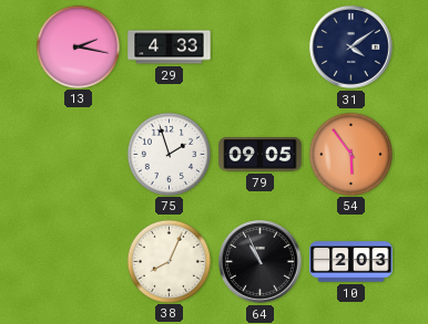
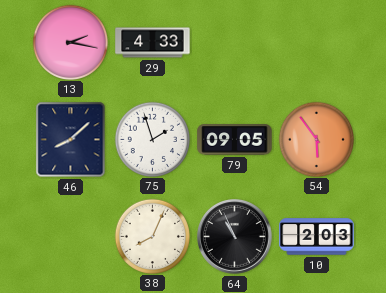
31: 4:09 -> none
46: none -> 8:08
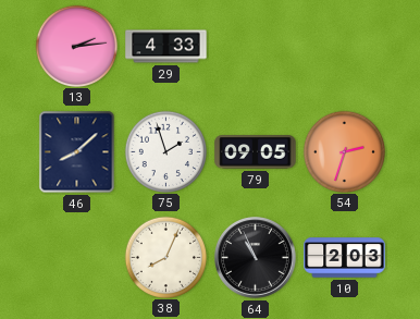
13: 2:17 -> 2:14
54: 5:54 -> 2:33
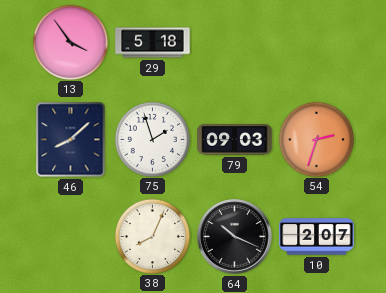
13: 2:14 -> 3:54
29: 4:33 -> 5:18
79: 09:05 -> 09:03
64: 10:56 -> 10:19
10: 2:03 -> 2:07
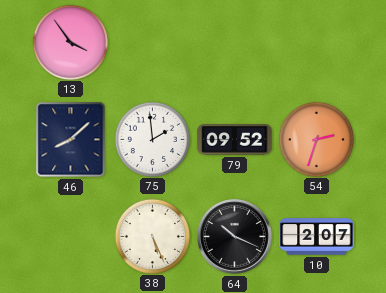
29: 5:18 -> none
75: 1:57 -> 1:59
79: 09:03 -> 09:52
38: 8:04 -> 5:26
